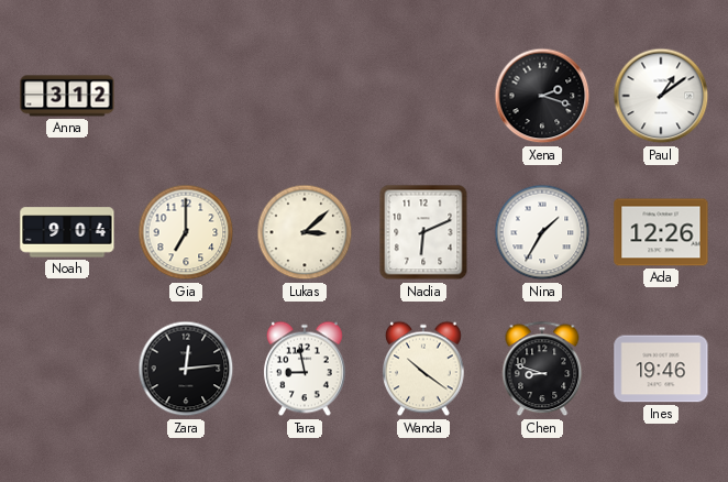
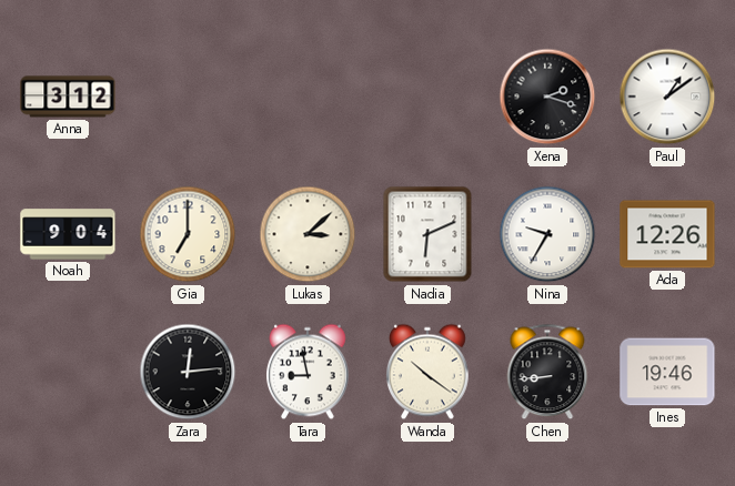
Nina: 1:35 -> 9:35
Chen: 8:48 -> 8:44
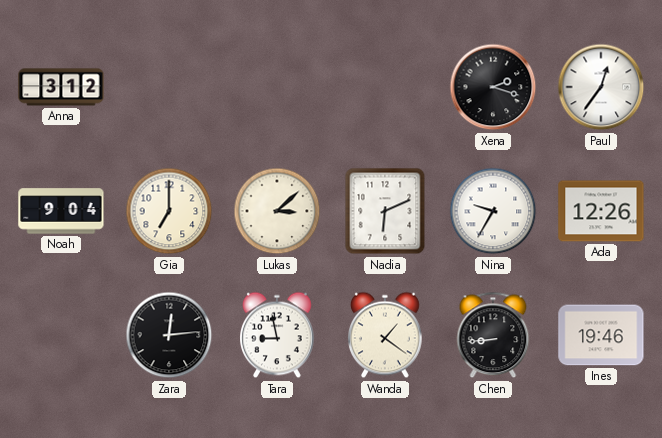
Paul: 1:09 -> 12:36
Wanda: 10:21 -> 1:21
